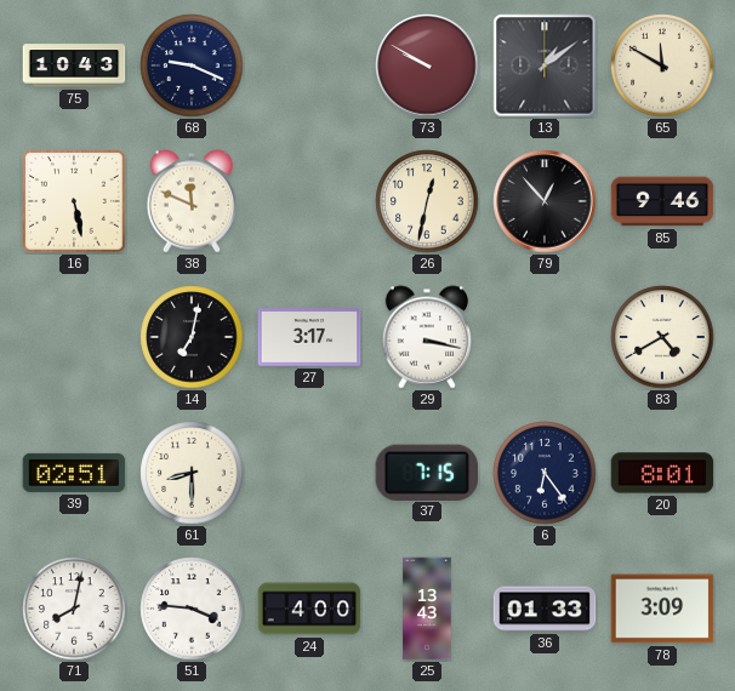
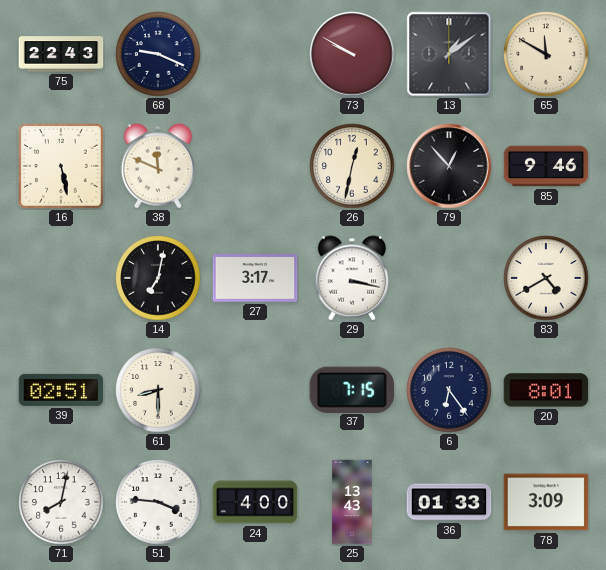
75: 10:43 -> 22:43
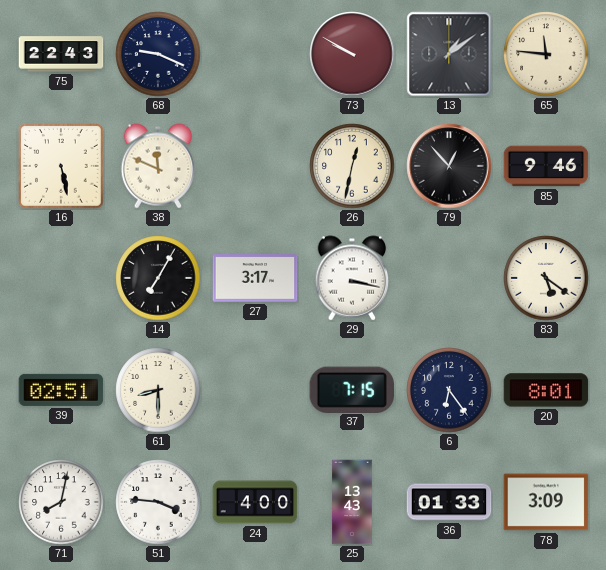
65: 11:50 -> 11:46
14: 7:02 -> 7:05
83: 4:40 -> 5:21
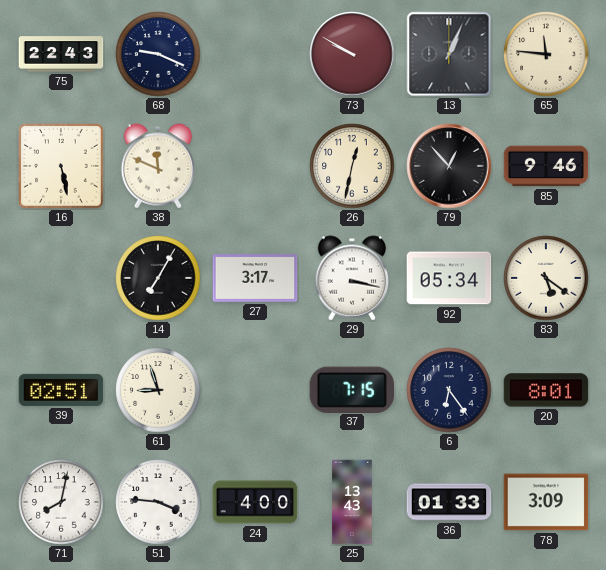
13: 1:09 -> 1:04
92: none -> 05:34
61: 8:30 -> 8:57
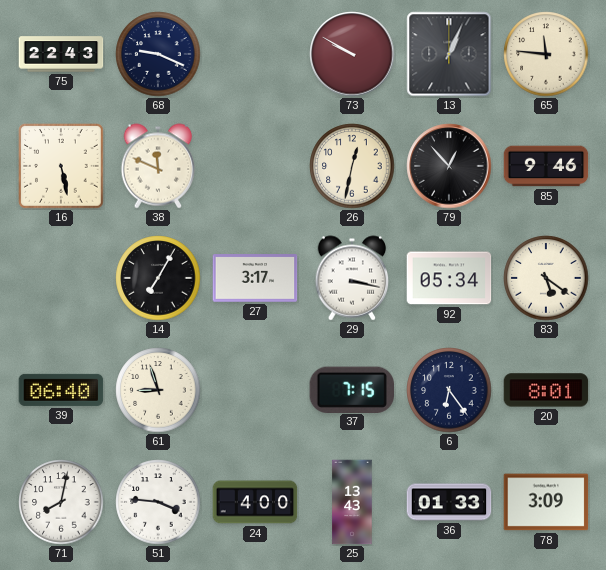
39: 02:51 -> 06:40
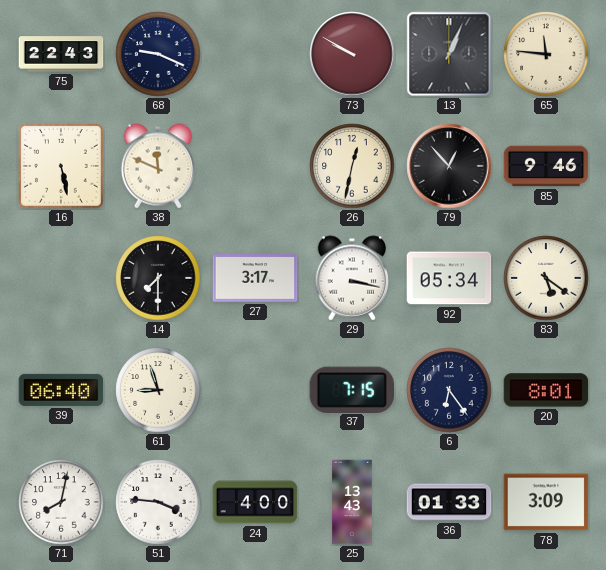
14: 7:05 -> 7:30
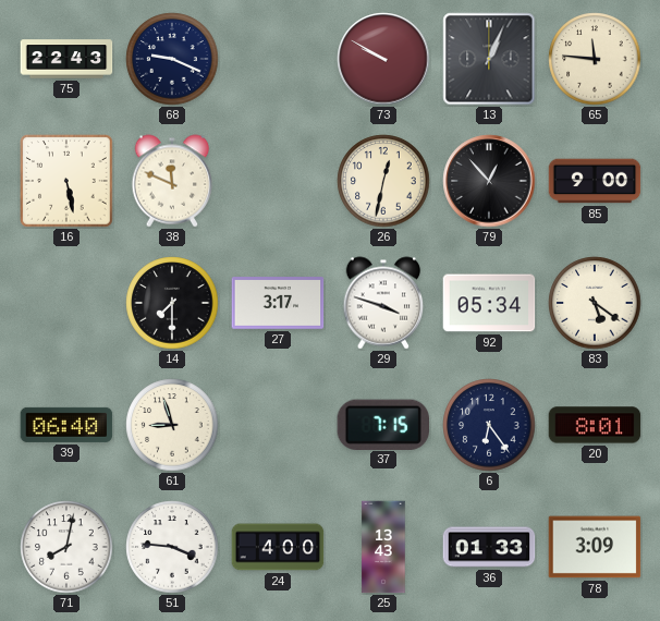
85: 9:46 -> 9:00
29: 3:17 -> 3:48
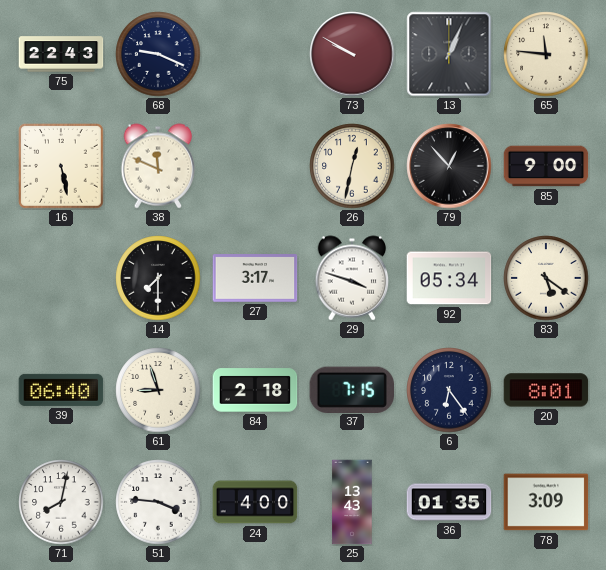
84: none -> 2:18
36: 01:33 -> 01:35
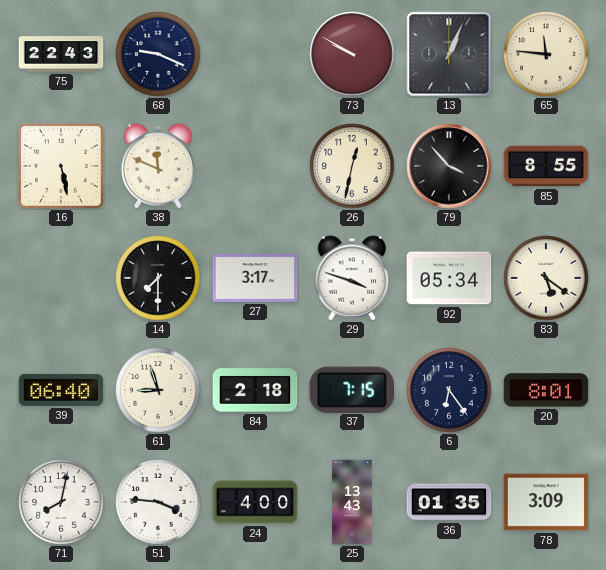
79: 12:53 -> 3:53
85: 9:00 -> 8:55
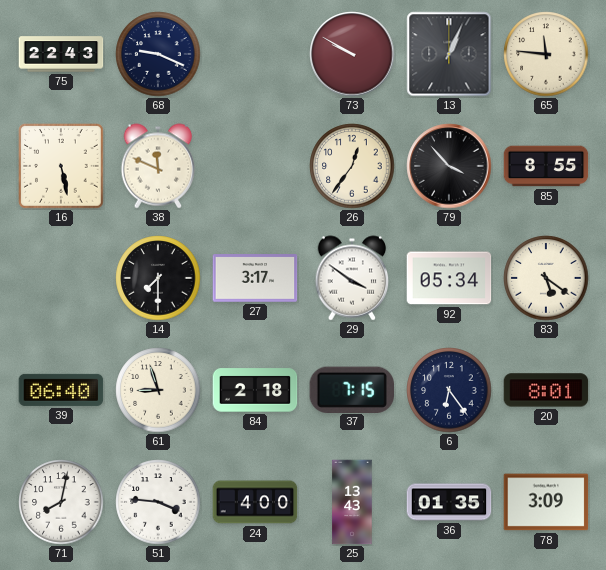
26: 12:32 -> 12:36
29: 3:48 -> 3:51
